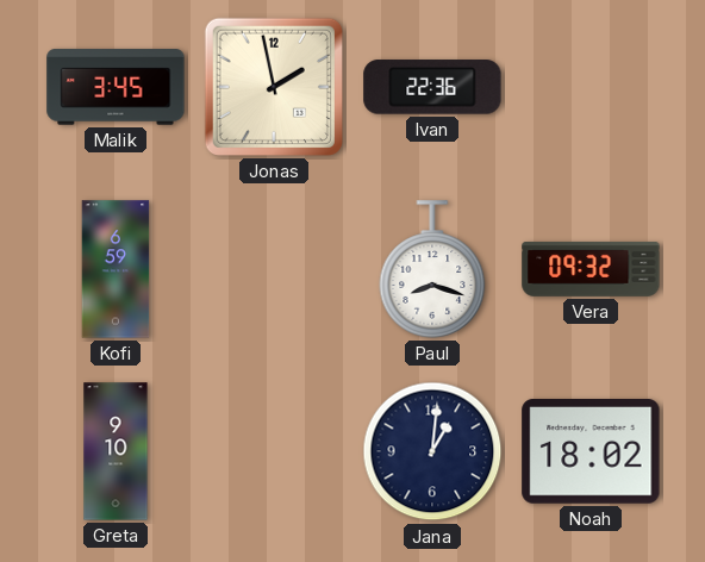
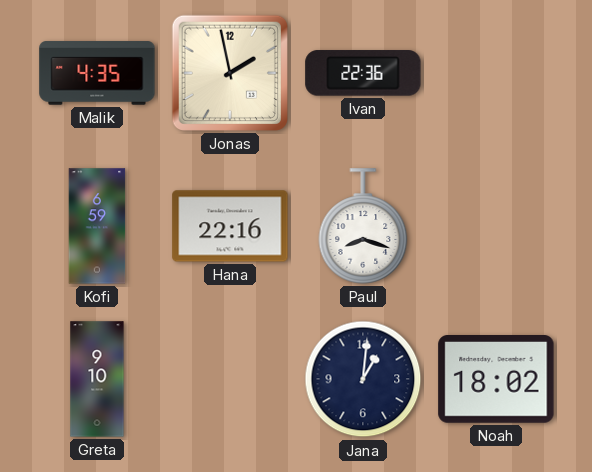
Malik: 3:45 -> 4:35
Hana: none -> 22:16
Vera: 09:32 -> none
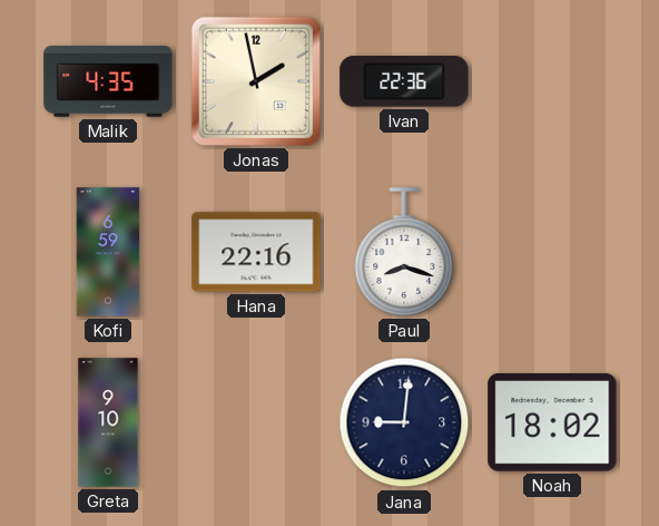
Jana: 1:01 -> 9:01
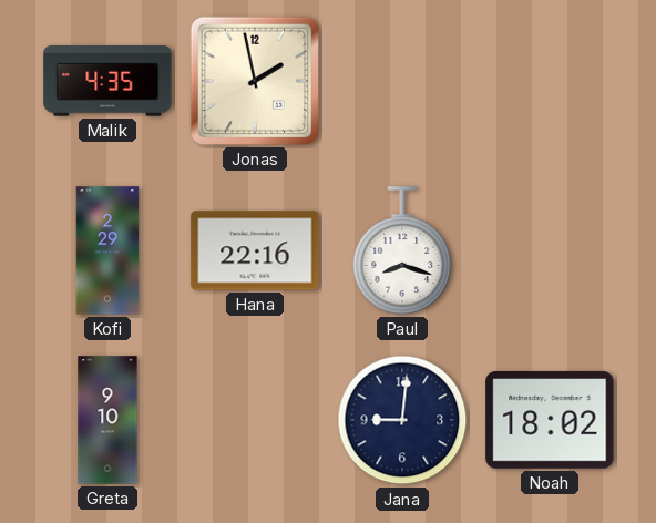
Ivan: 22:36 -> none
Kofi: 6:59 -> 2:29
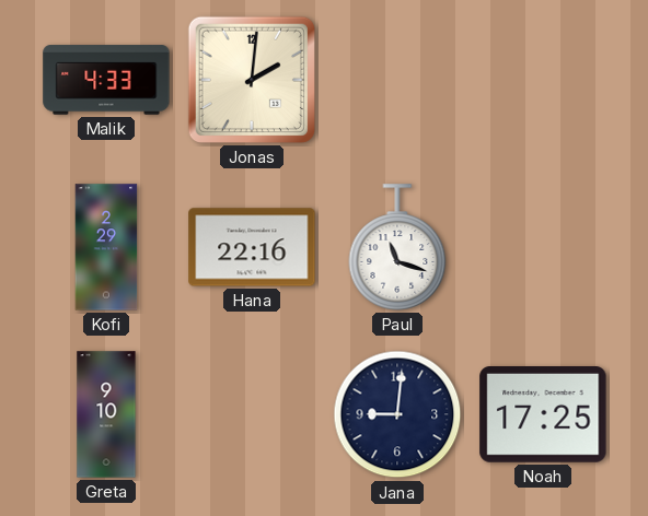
Malik: 4:35 -> 4:33
Jonas: 1:58 -> 2:01
Paul: 8:18 -> 11:18
Noah: 18:02 -> 17:25
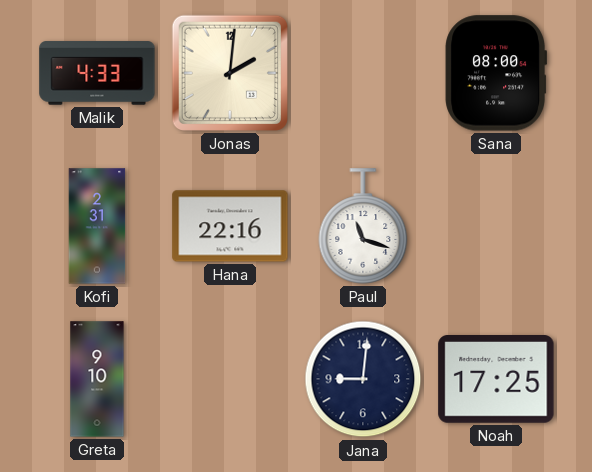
Sana: none -> 08:00
Kofi: 2:29 -> 2:31
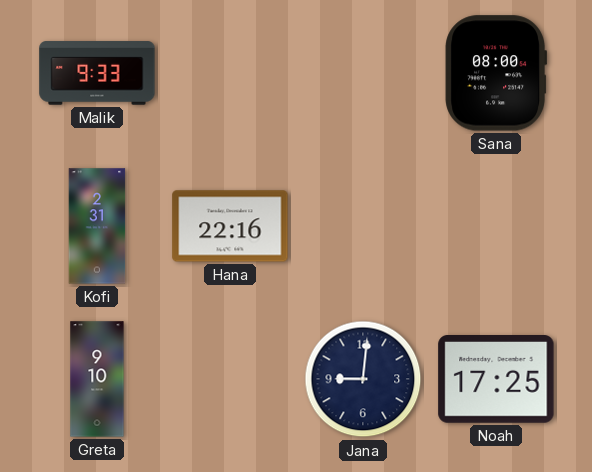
Malik: 4:33 -> 9:33
Jonas: 2:01 -> none
Paul: 11:18 -> none
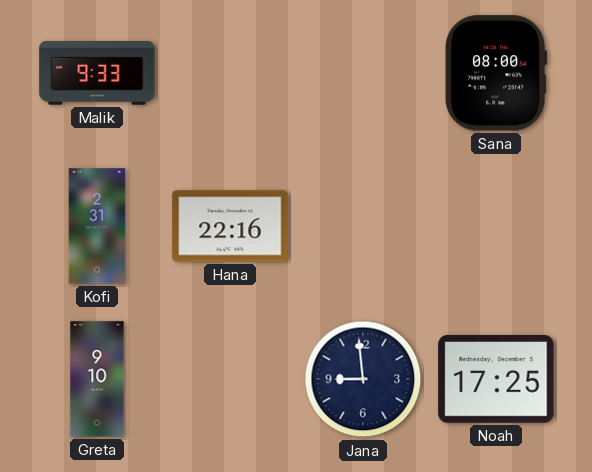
Jana: 9:01 -> 8:59
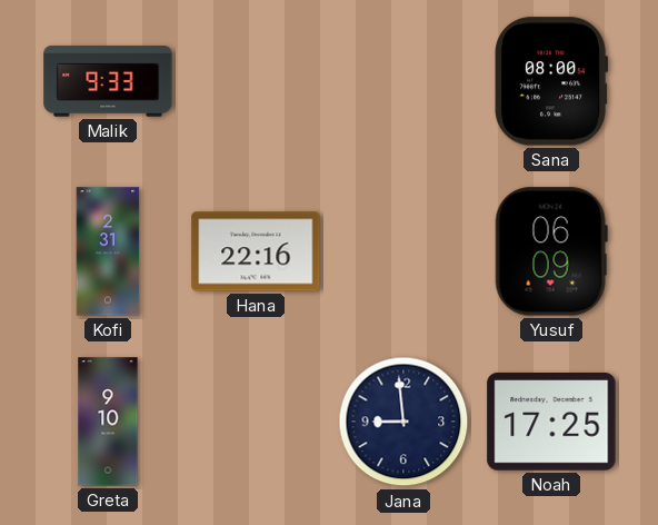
Yusuf: none -> 06:09
